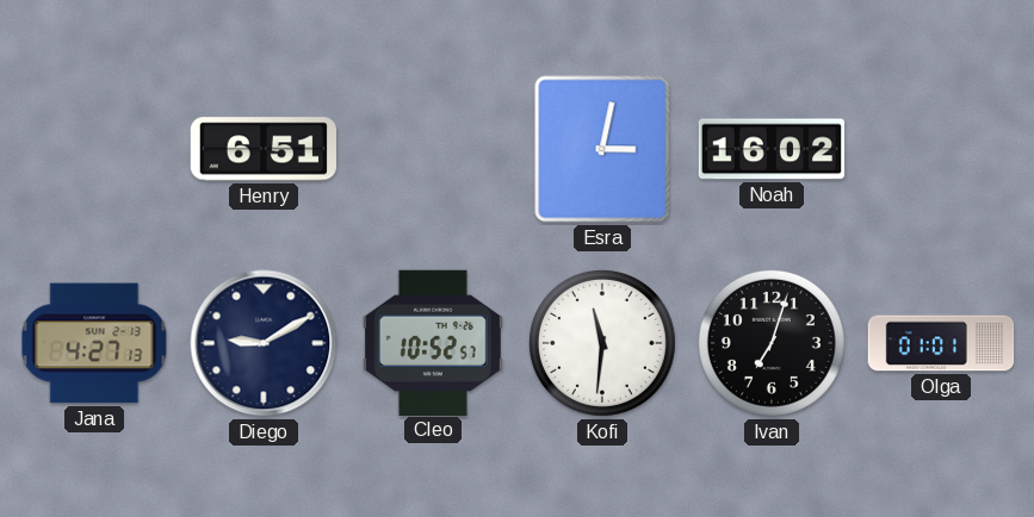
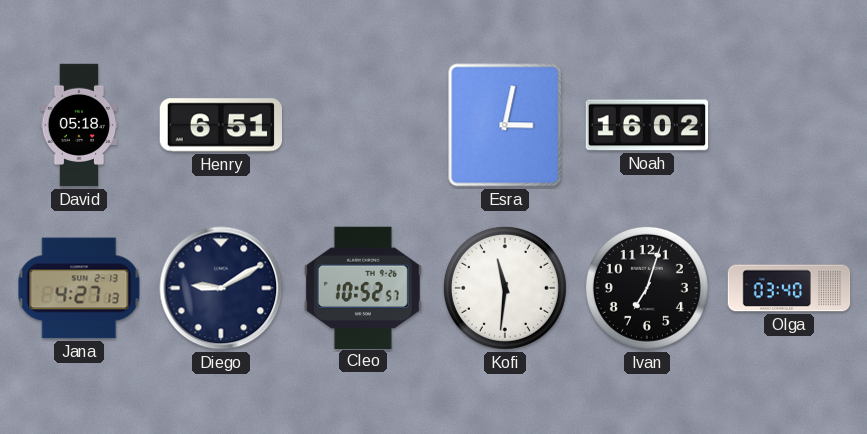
David: none -> 05:18
Olga: 01:01 -> 03:40
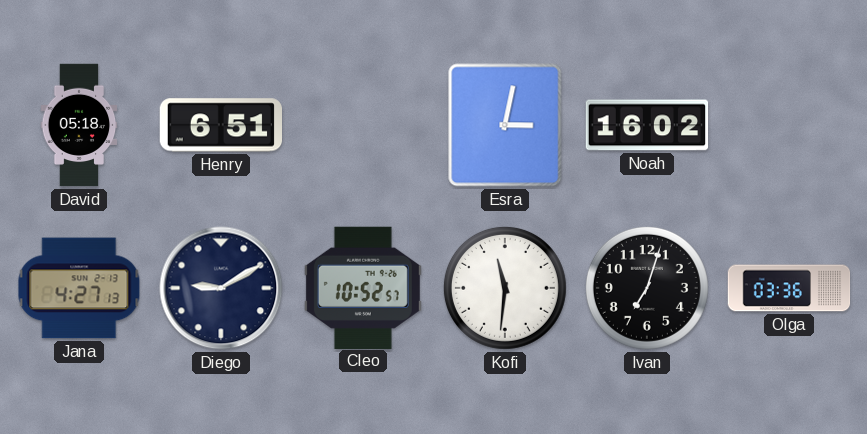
Olga: 03:40 -> 03:36
